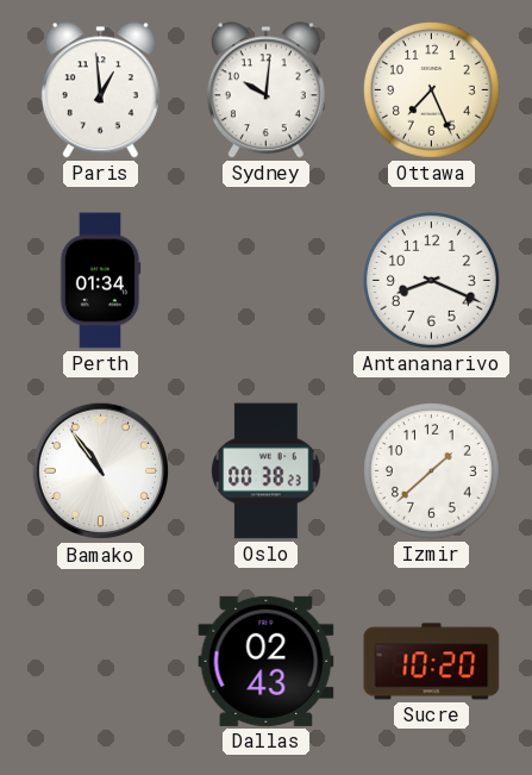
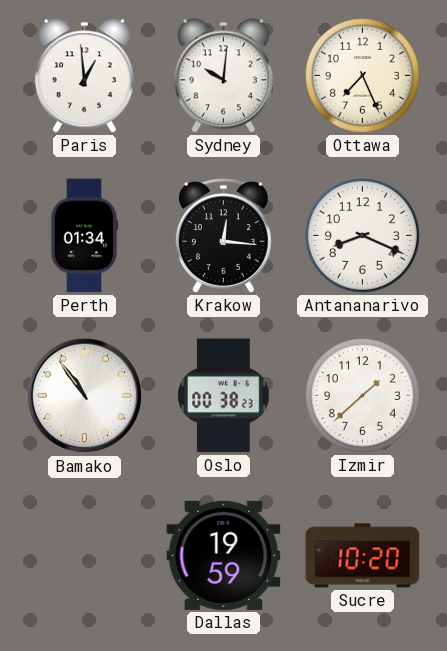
Krakow: none -> 12:16
Dallas: 02:43 -> 19:59
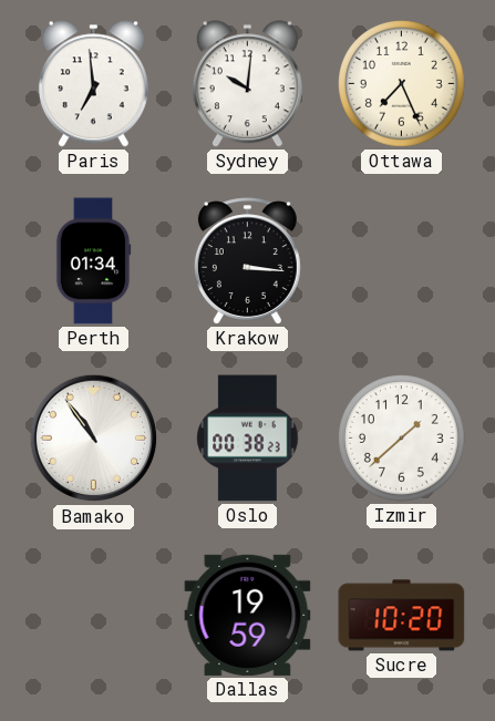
Paris: 12:59 -> 6:59
Krakow: 12:16 -> 3:16
Antananarivo: 8:19 -> none
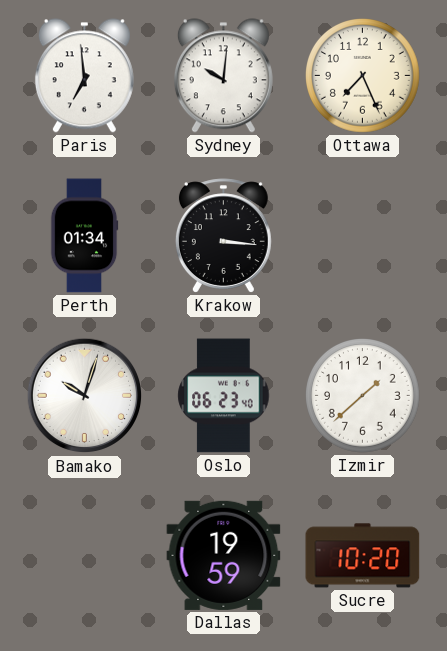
Bamako: 10:54 -> 10:03
Oslo: 00:38 -> 06:23
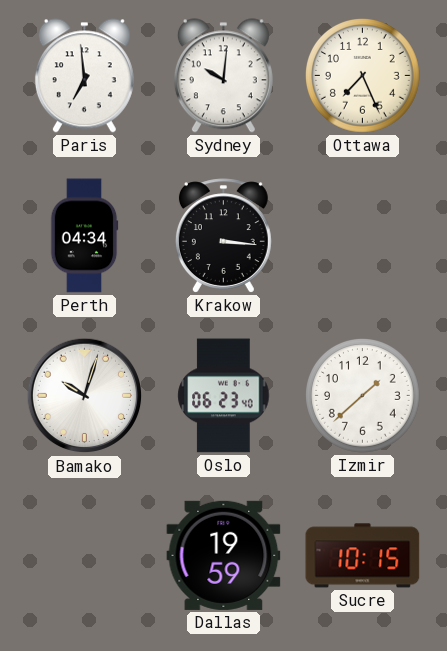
Perth: 01:34 -> 04:34
Sucre: 10:20 -> 10:15
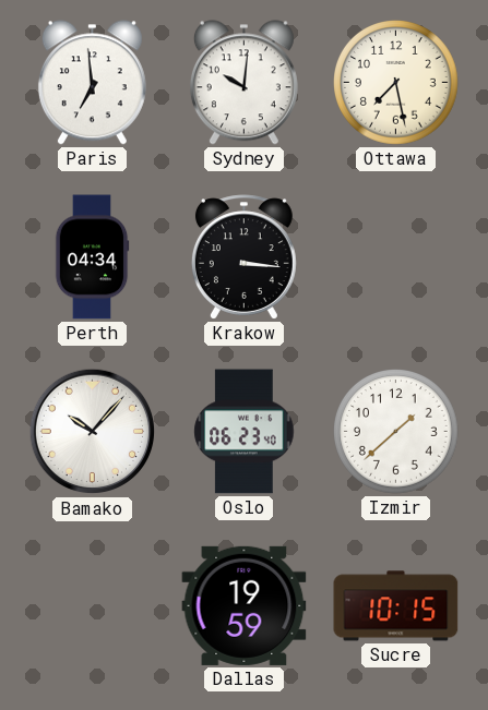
Ottawa: 7:26 -> 7:28
Bamako: 10:03 -> 10:07
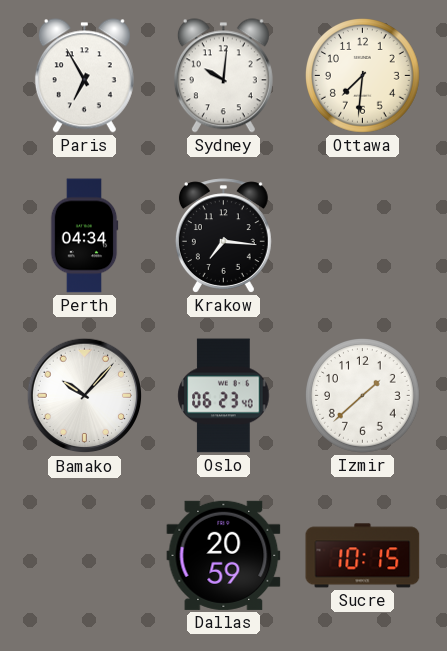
Paris: 6:59 -> 6:55
Ottawa: 7:28 -> 7:31
Krakow: 3:16 -> 7:16
Dallas: 19:59 -> 20:59
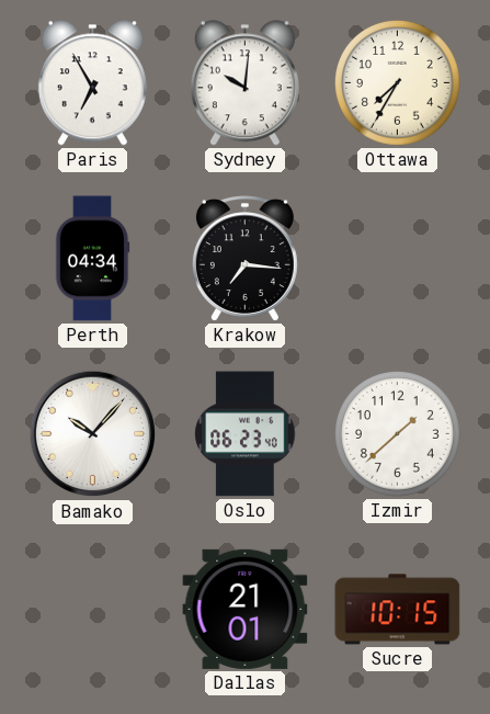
Ottawa: 7:31 -> 7:35
Dallas: 20:59 -> 21:01
